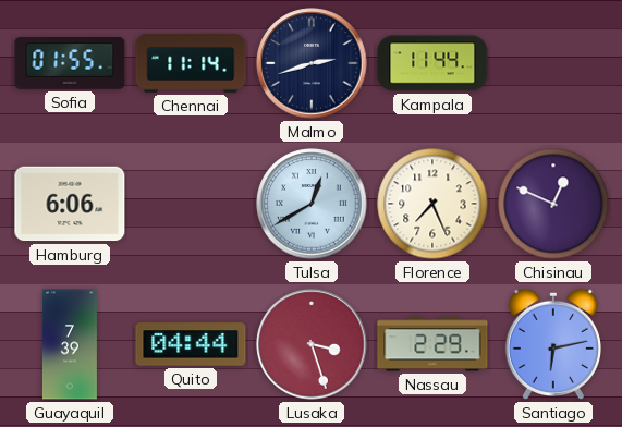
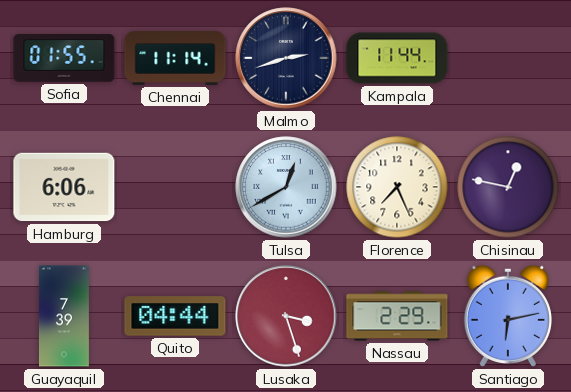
Chisinau: 12:49 -> 12:47
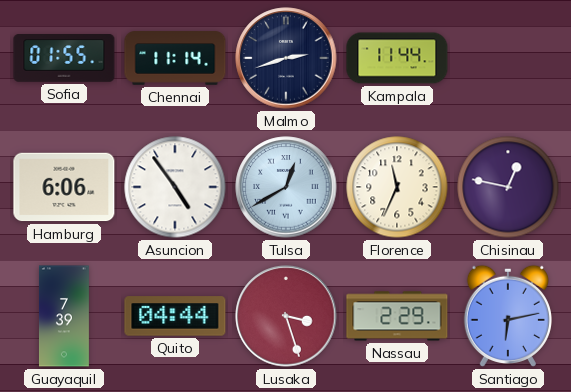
Asuncion: none -> 4:54
Florence: 7:26 -> 11:34
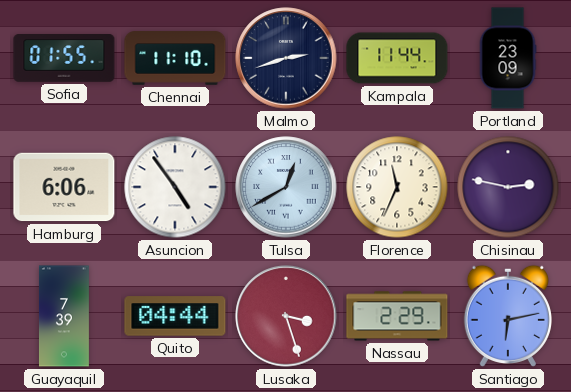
Chennai: 11:14 -> 11:10
Portland: none -> 23:09
Chisinau: 12:47 -> 2:47
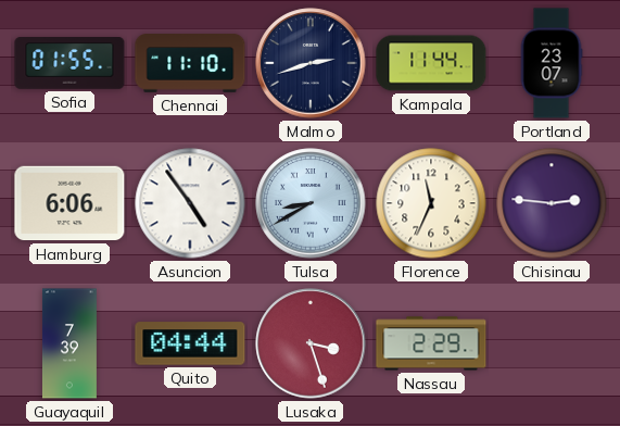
Portland: 23:09 -> 23:07
Tulsa: 12:40 -> 8:40
Chisinau: 2:47 -> 2:46
Santiago: 6:13 -> none
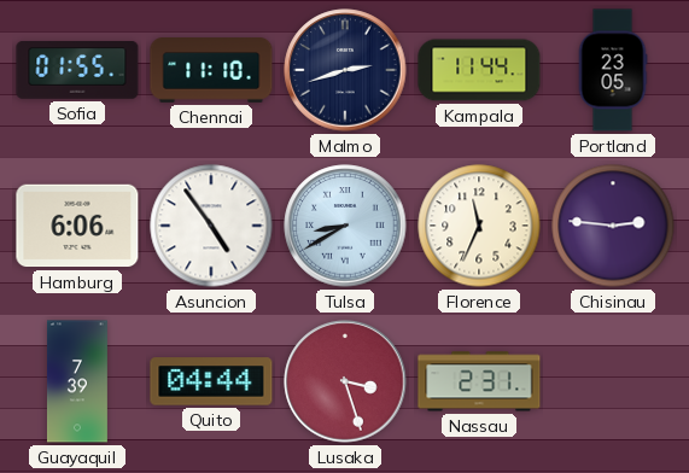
Portland: 23:07 -> 23:05
Nassau: 2:29 -> 2:31
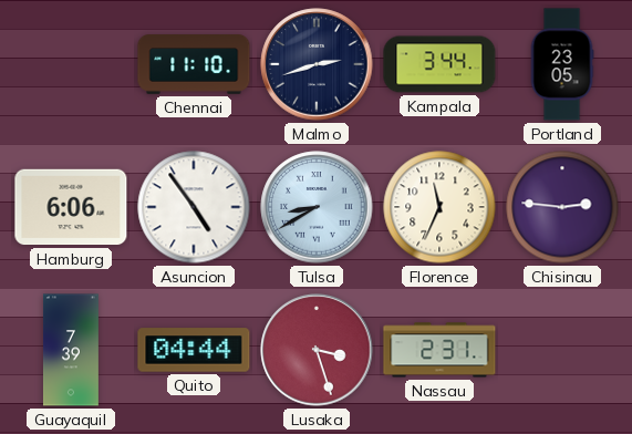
Sofia: 01:55 -> none
Kampala: 11:44 -> 3:44
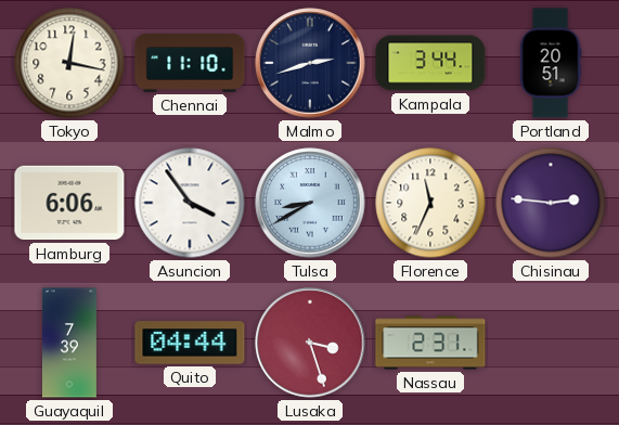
Tokyo: none -> 12:17
Portland: 23:05 -> 20:51
Asuncion: 4:54 -> 3:54
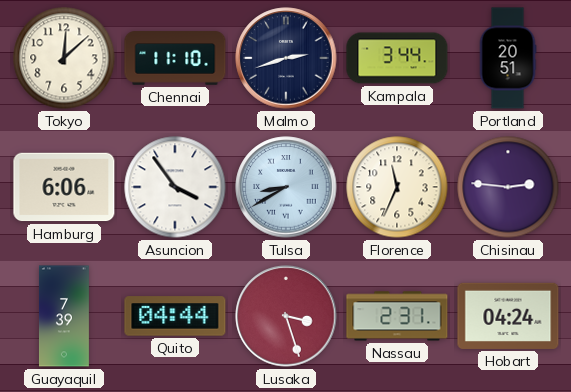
Tokyo: 12:17 -> 12:08
Hobart: none -> 04:24
